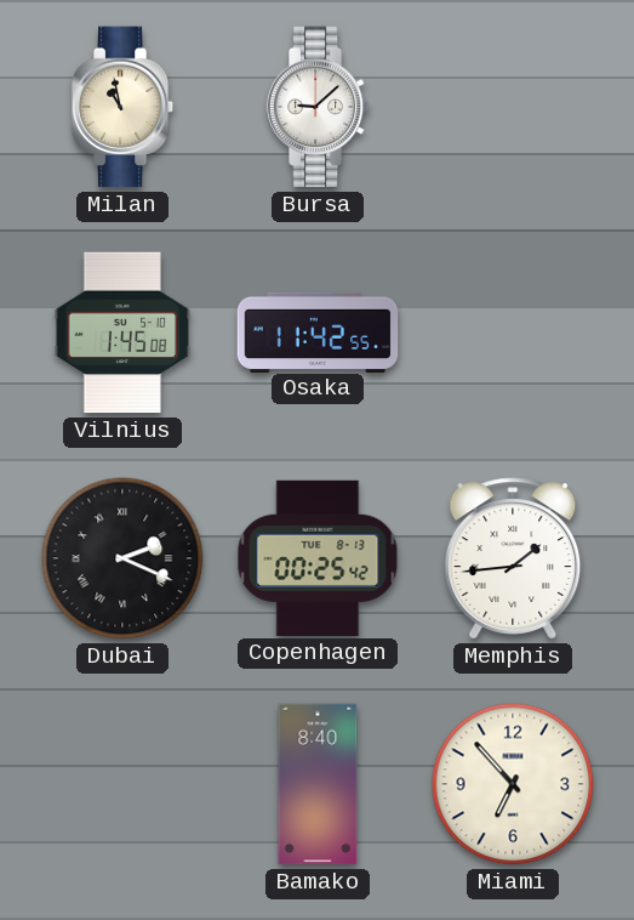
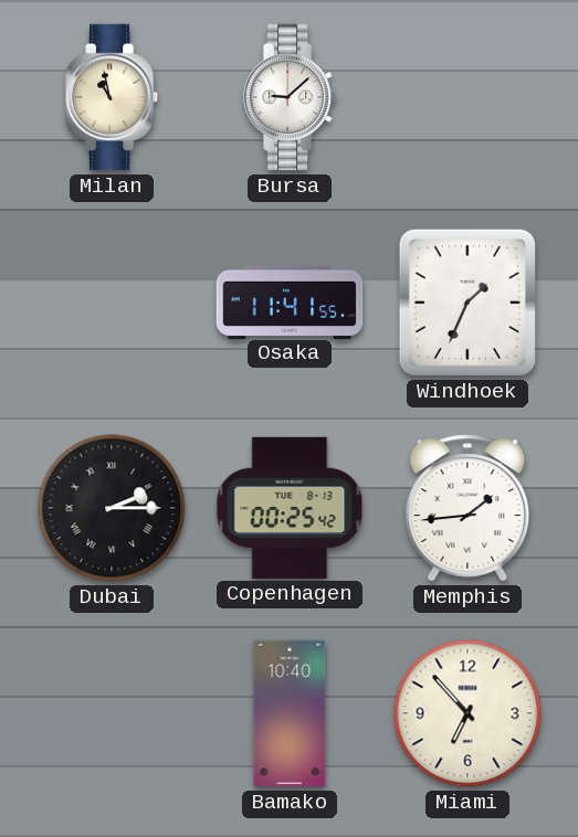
Vilnius: 1:45 -> none
Osaka: 11:42 -> 11:41
Windhoek: none -> 1:34
Dubai: 2:19 -> 2:15
Bamako: 8:40 -> 10:40
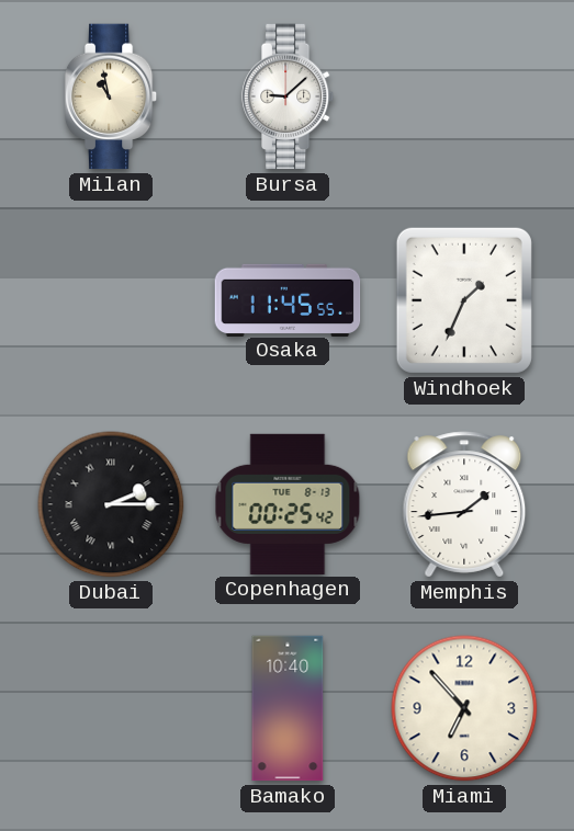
Osaka: 11:41 -> 11:45
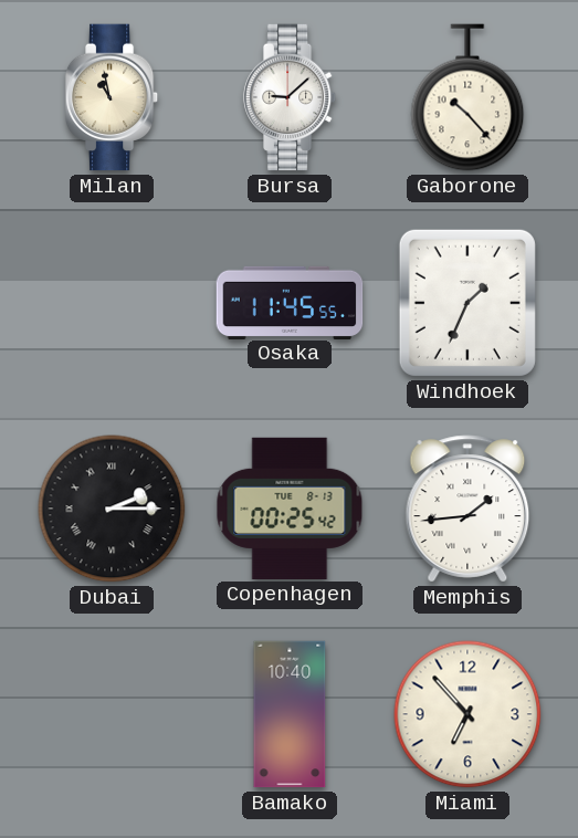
Gaborone: none -> 10:23
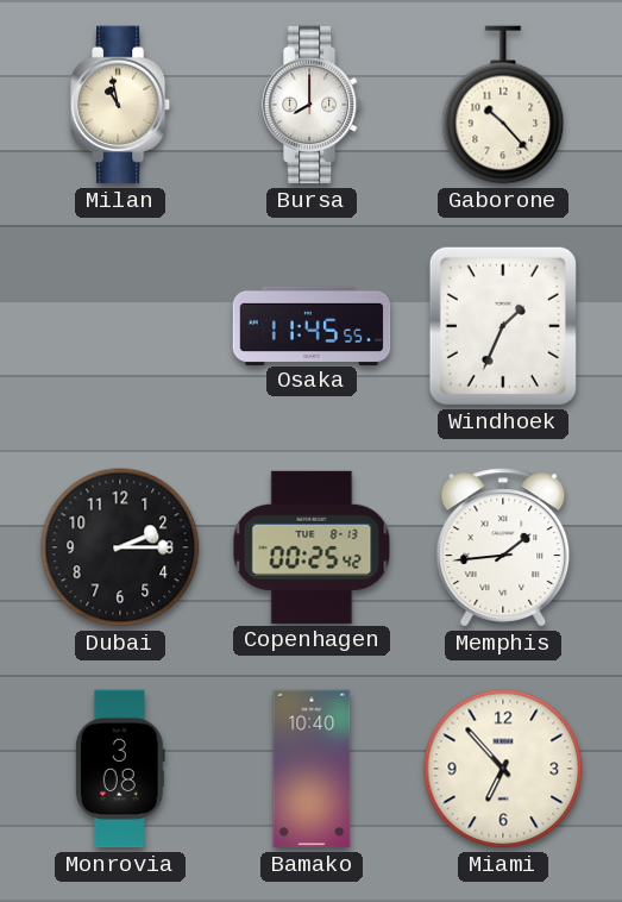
Bursa: 9:08 -> 8:00
Dubai numerals: Roman -> Arabic
Monrovia: none -> 3:08
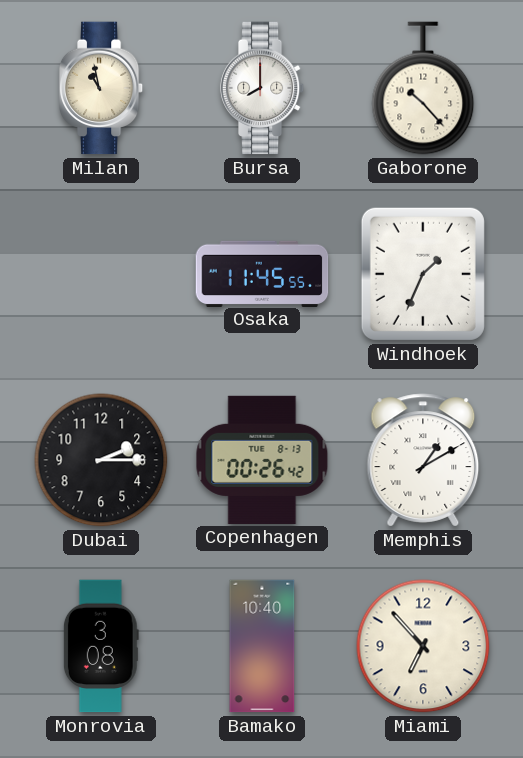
Copenhagen: 00:25 -> 00:26
Memphis: 1:44 -> 1:10
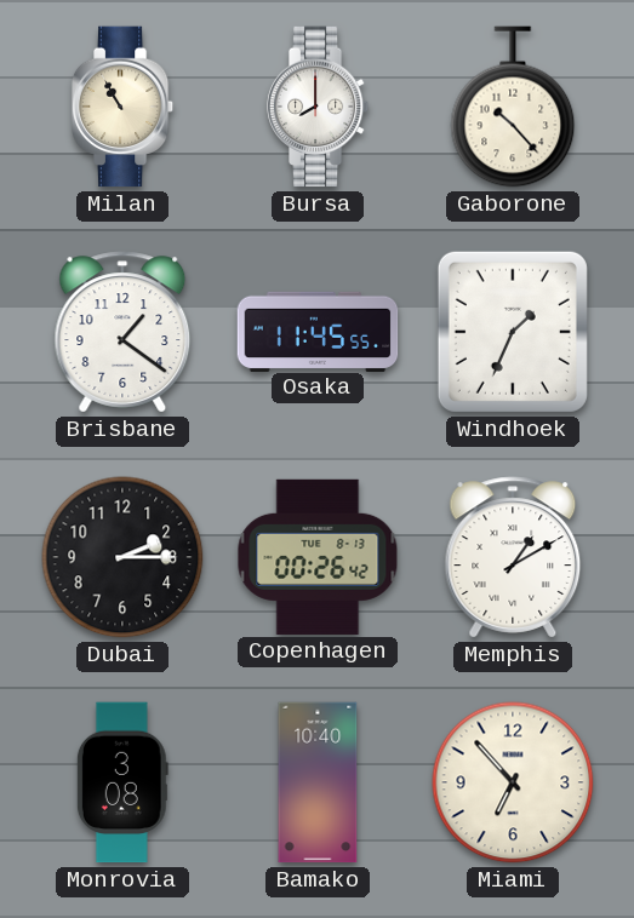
Milan: 10:58 -> 10:55
Brisbane: none -> 1:21
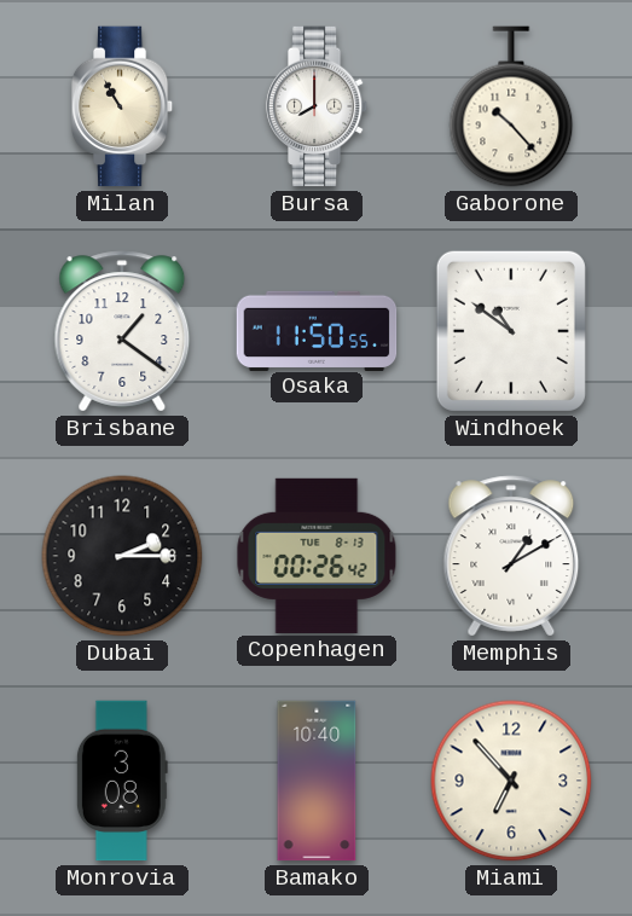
Osaka: 11:45 -> 11:50
Windhoek: 1:34 -> 10:51
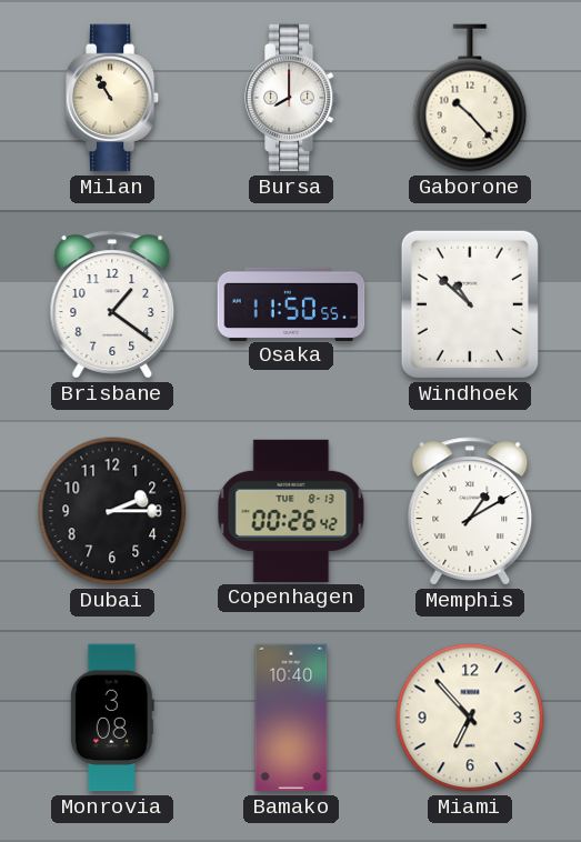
Windhoek: 10:51 -> 10:52
